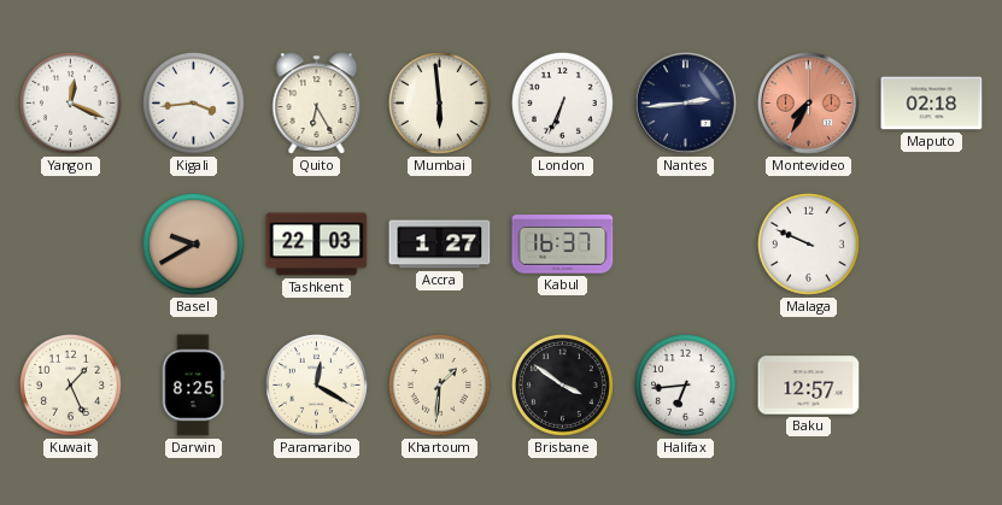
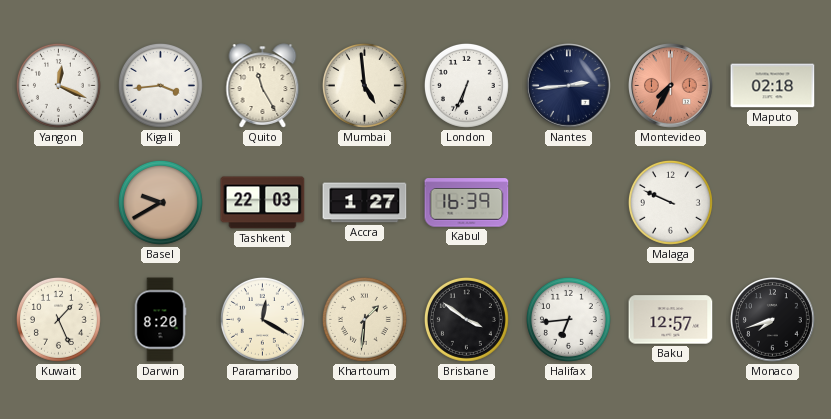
Quito: 6:25 -> 11:25
Mumbai: 5:59 -> 4:59
Kabul: 16:37 -> 16:39
Darwin: 8:25 -> 8:20
Monaco: none -> 7:42
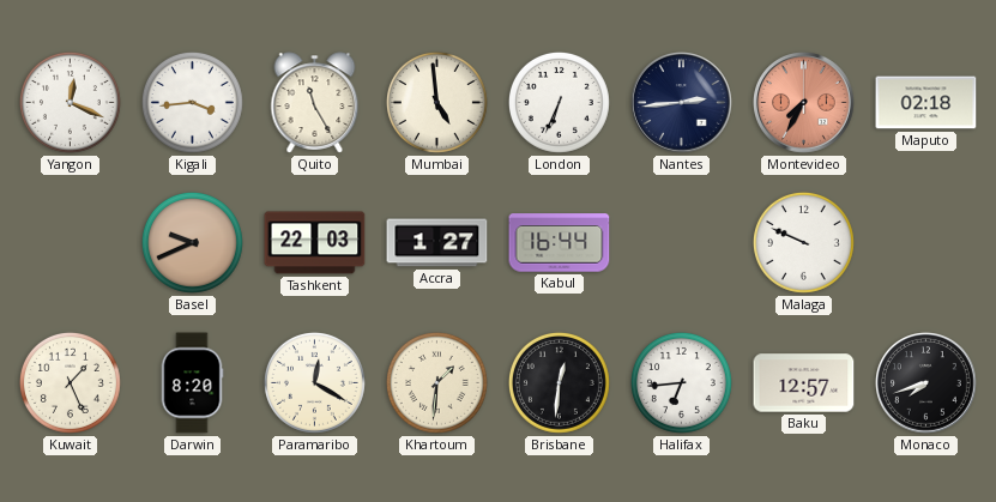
Basel: 9:40 -> 9:41
Kabul: 16:39 -> 16:44
Brisbane: 3:51 -> 12:31
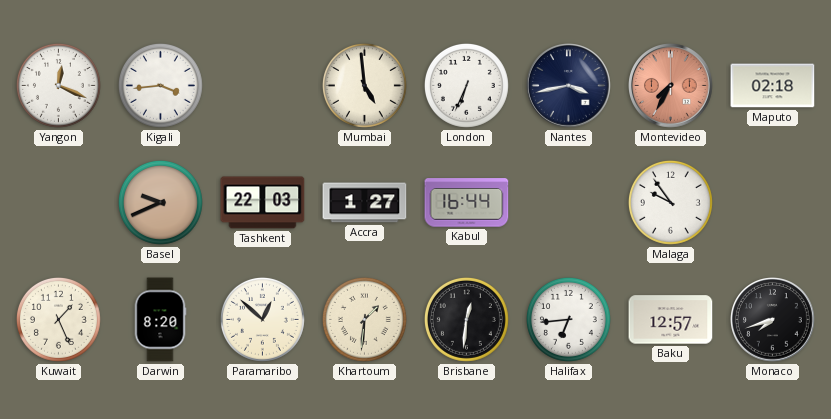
Quito: 11:25 -> none
Nantes: 2:44 -> 3:43
Malaga: 9:49 -> 9:54
Paramaribo: 12:20 -> 12:52
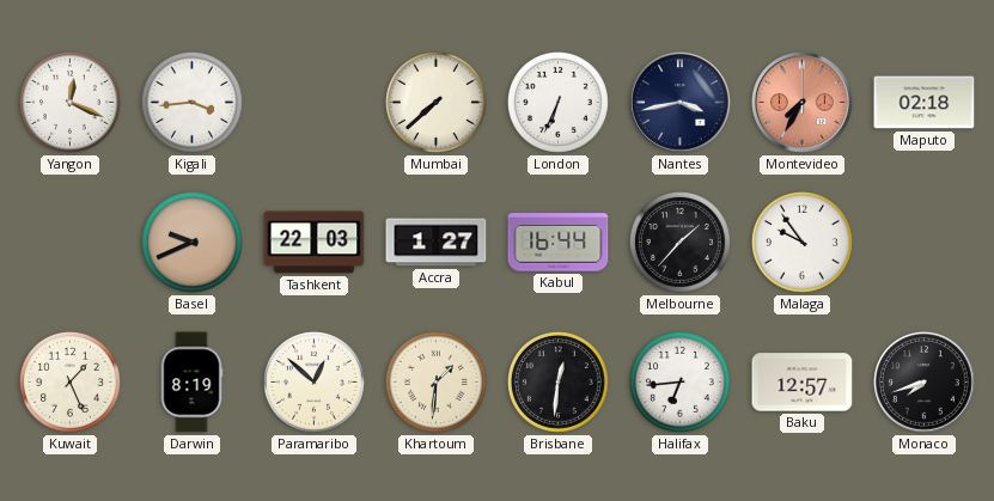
Mumbai: 4:59 -> 7:38
Melbourne: none -> 1:37
Darwin: 8:20 -> 8:19
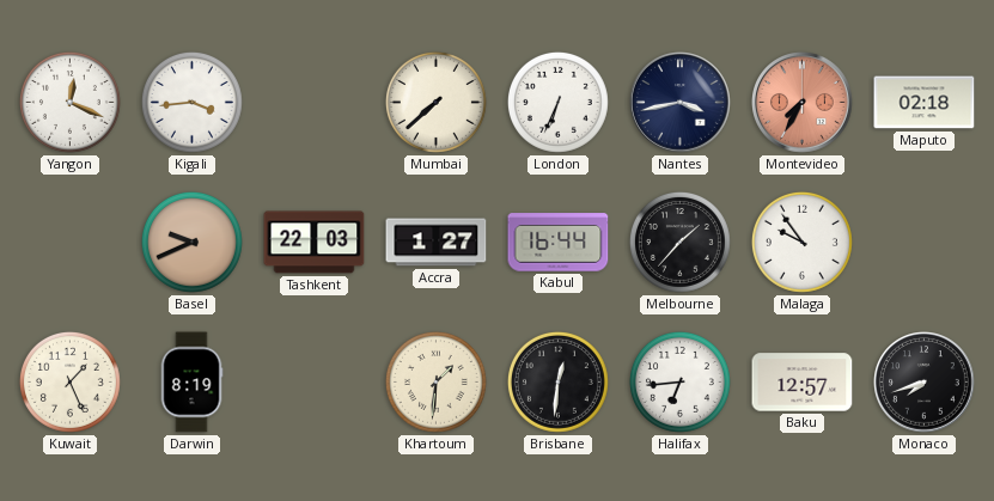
Paramaribo: 12:52 -> none
